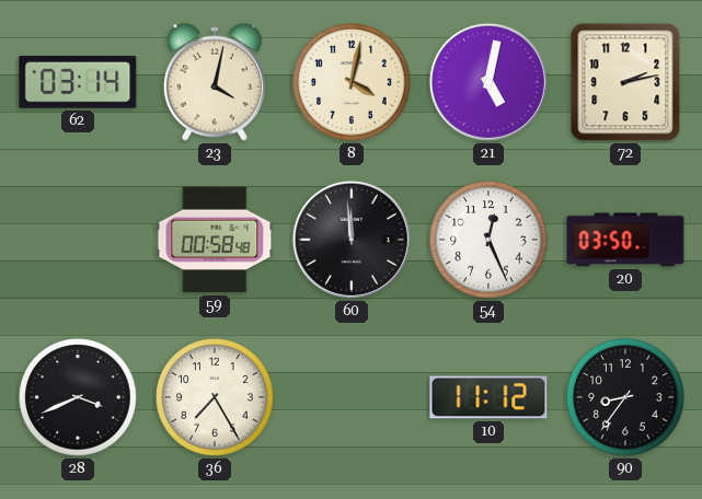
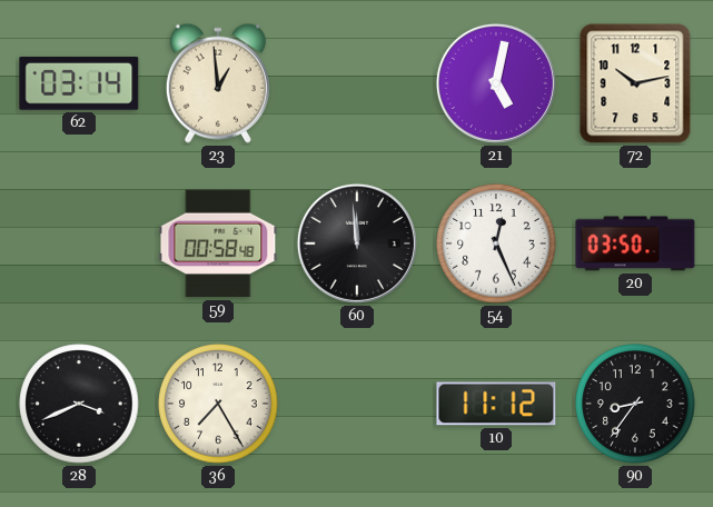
23: 4:02 -> 12:59
8: 4:02 -> none
72: 2:13 -> 10:13
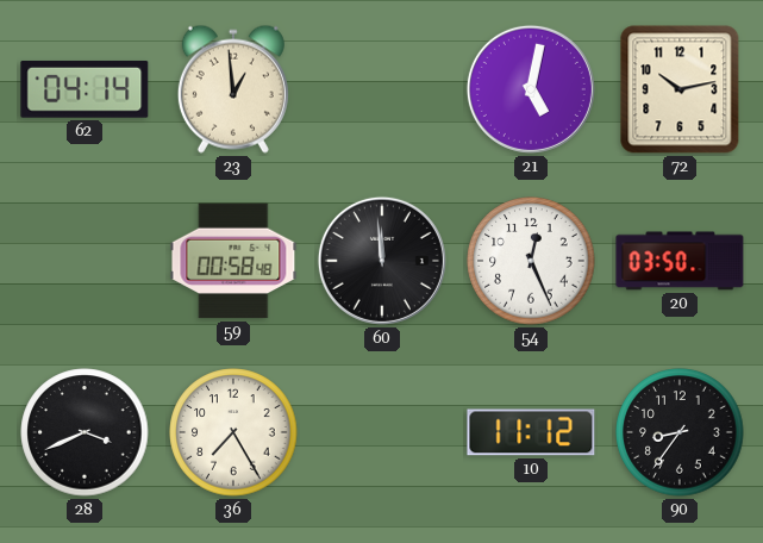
62: 03:14 -> 04:14
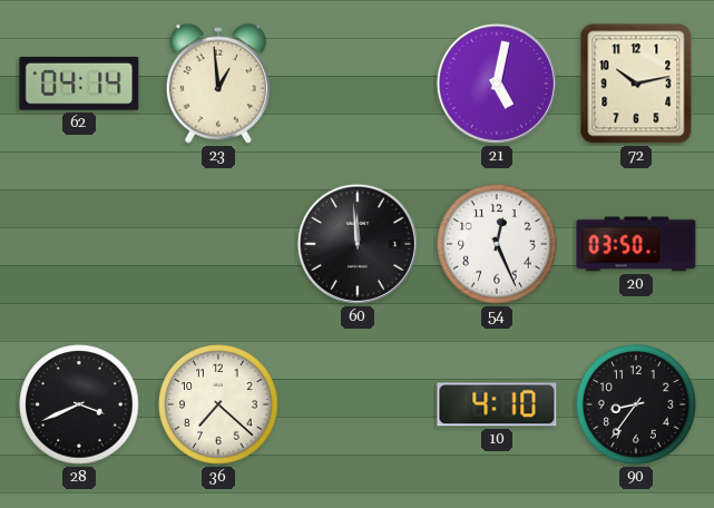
59: 00:58 -> none
36: 7:25 -> 7:22
10: 11:12 -> 4:10
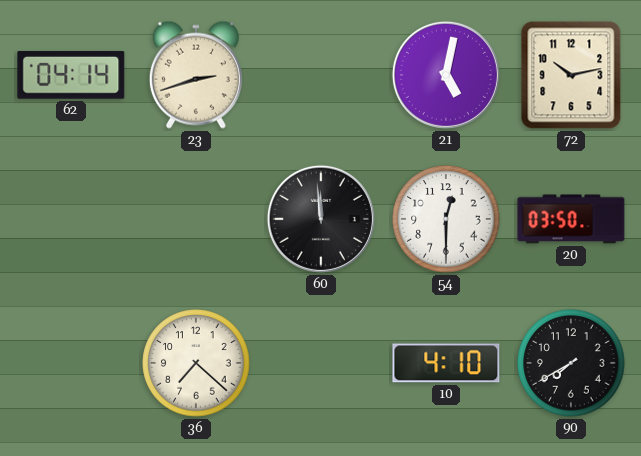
23: 12:59 -> 2:42
54: 12:26 -> 12:30
28: 3:41 -> none
90: 8:36 -> 7:40
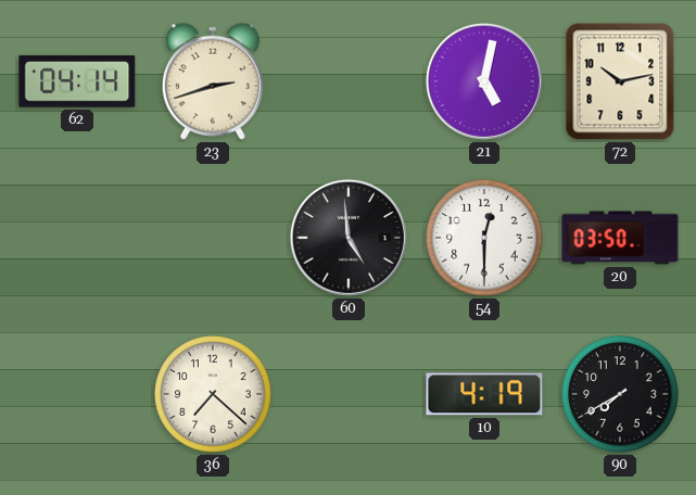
60: 11:59 -> 4:59
10: 4:10 -> 4:19
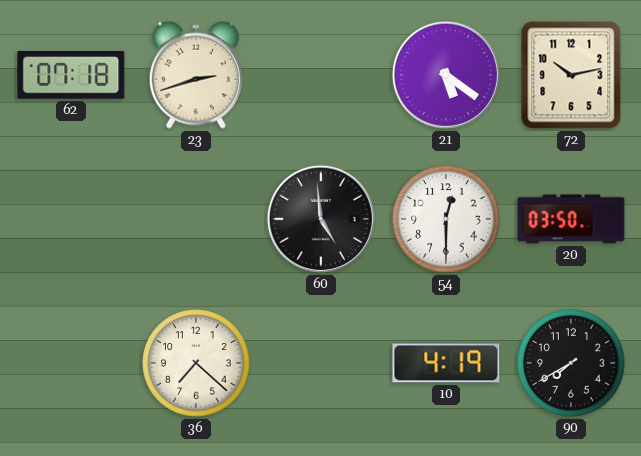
62: 04:14 -> 07:18
21: 5:02 -> 5:21
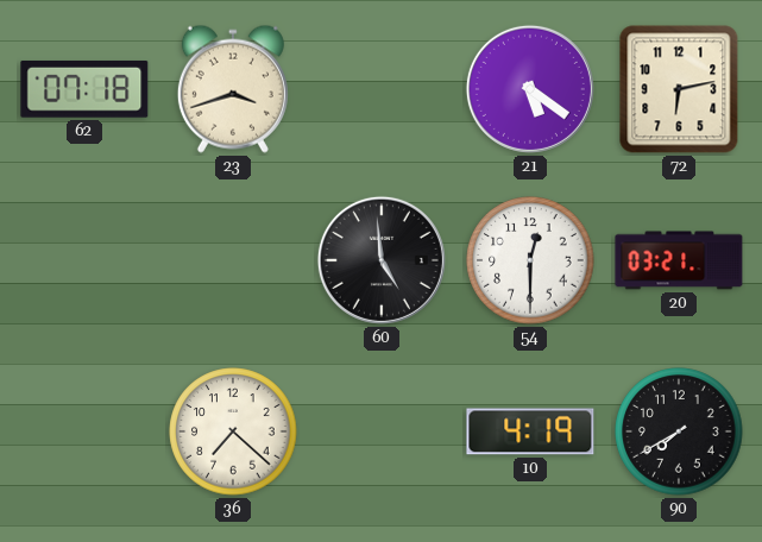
23: 2:42 -> 3:42
72: 10:13 -> 6:13
20: 03:50 -> 03:21
